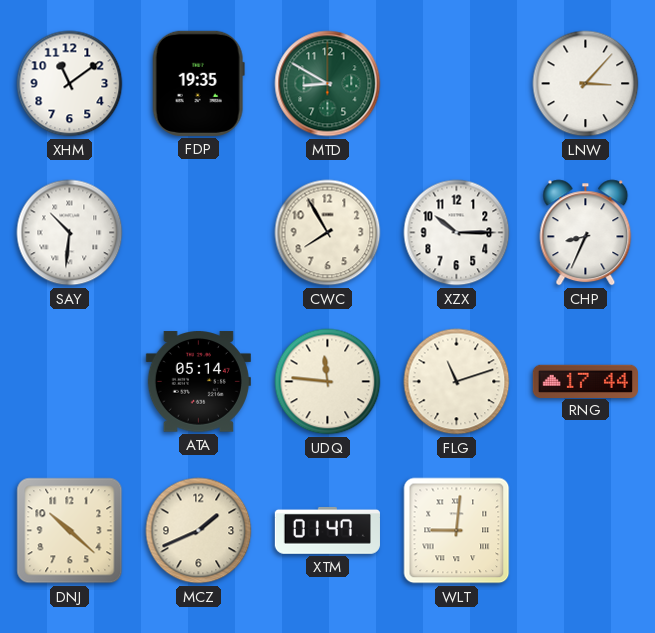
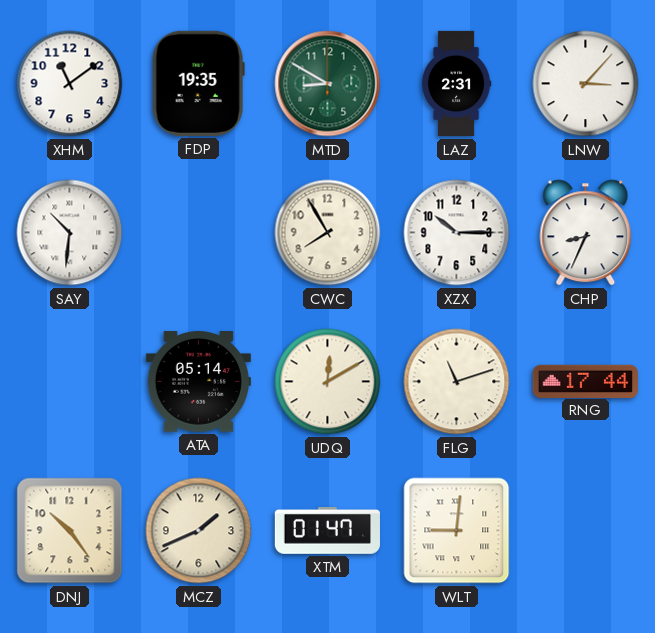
LAZ: none -> 2:31
UDQ: 11:46 -> 12:10
DNJ: 10:22 -> 10:24
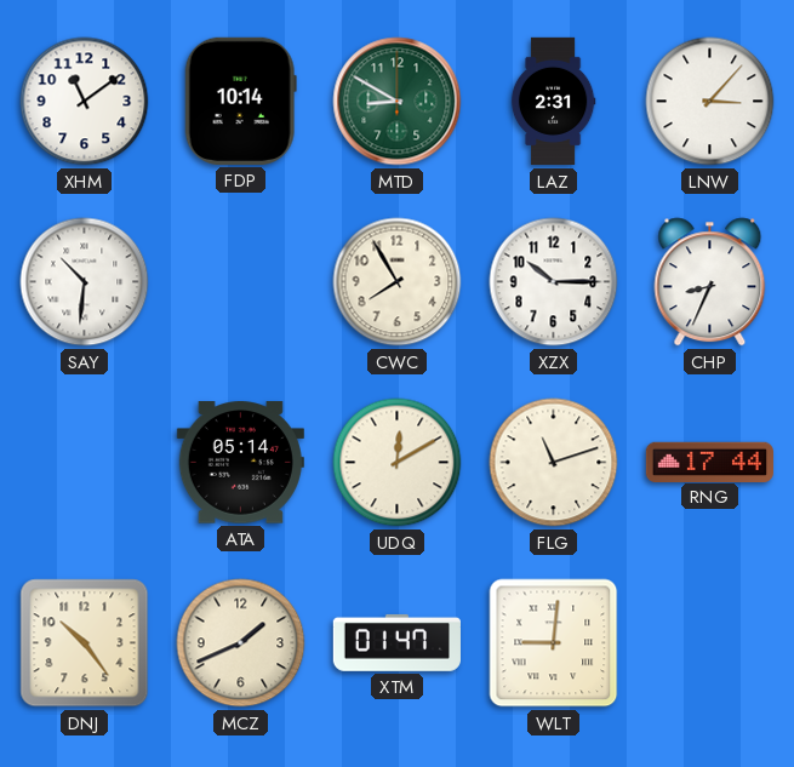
FDP: 19:35 -> 10:14
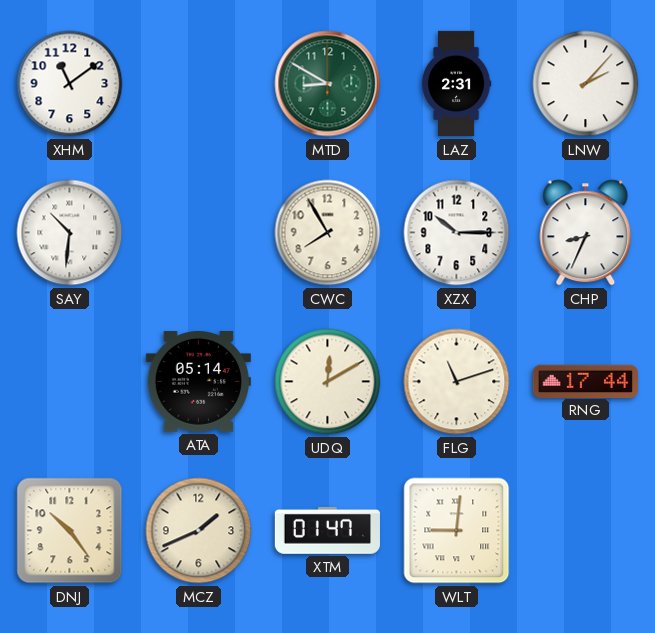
FDP: 10:14 -> none
LNW: 3:07 -> 2:07
